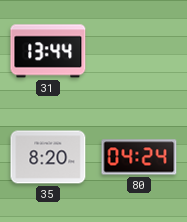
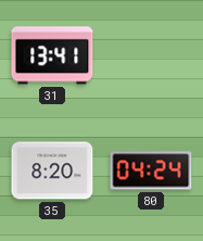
31: 13:44 -> 13:41
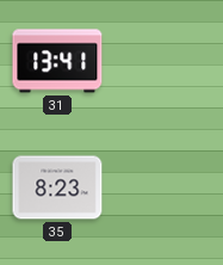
35: 8:20 -> 8:23
80: 04:24 -> none
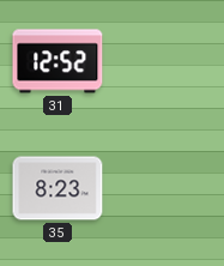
31: 13:41 -> 12:52
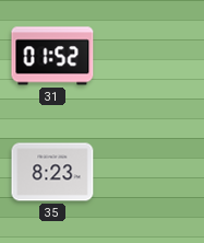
31: 12:52 -> 01:52
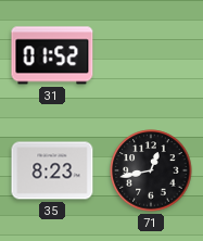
71: none -> 12:43
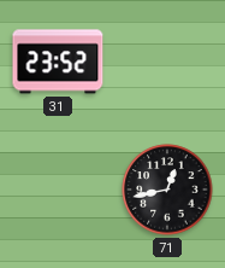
31: 01:52 -> 23:52
35: 8:23 -> none
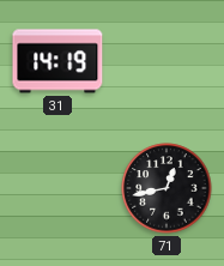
31: 23:52 -> 14:19
